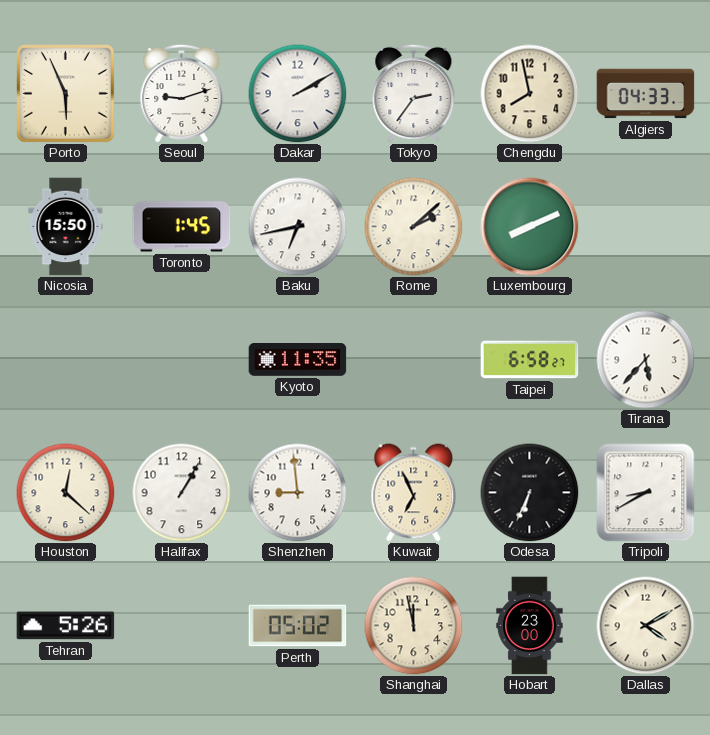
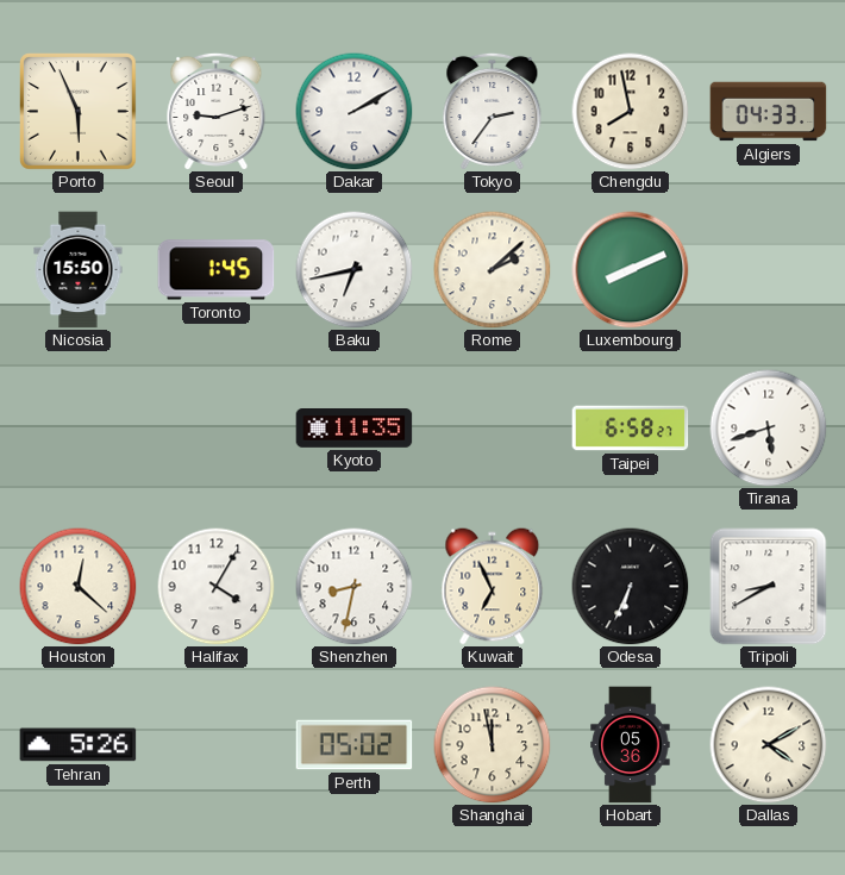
Tirana: 5:37 -> 5:42
Halifax: 1:05 -> 4:05
Shenzhen: 8:59 -> 8:32
Hobart: 23:00 -> 05:36
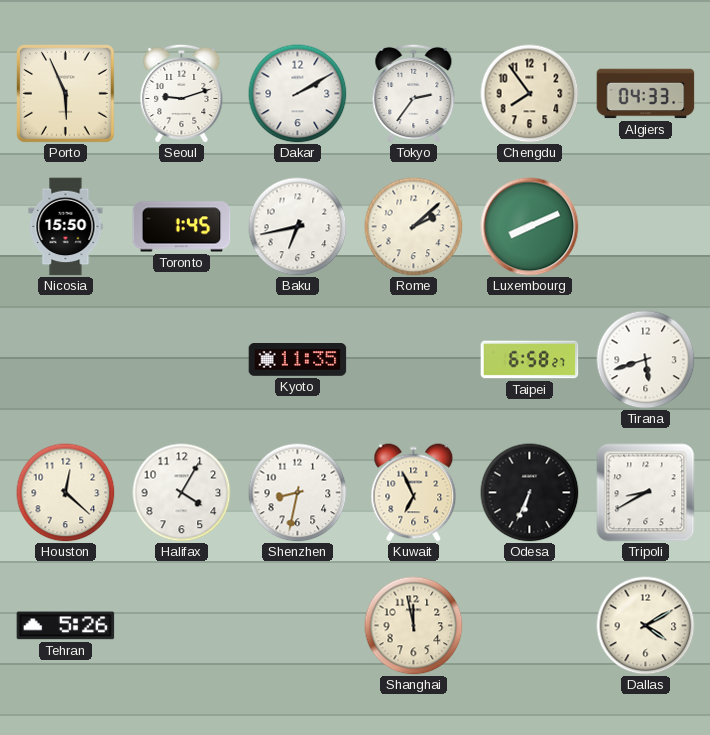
Chengdu: 7:58 -> 7:54
Perth: 05:02 -> none
Hobart: 05:36 -> none
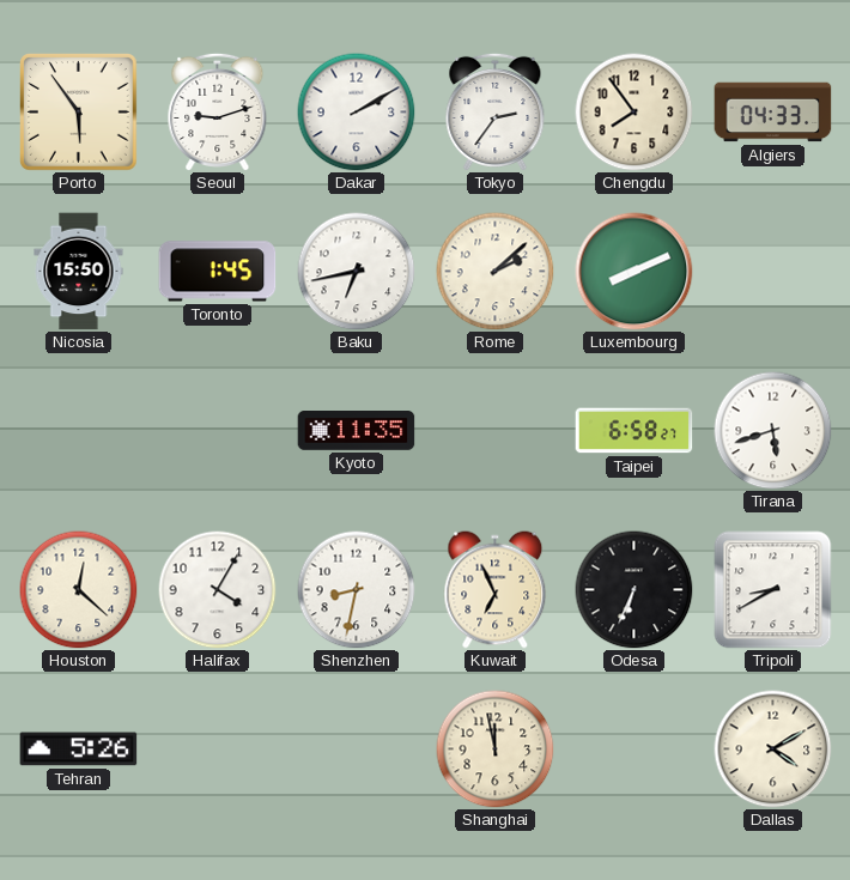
Porto: 5:56 -> 5:54
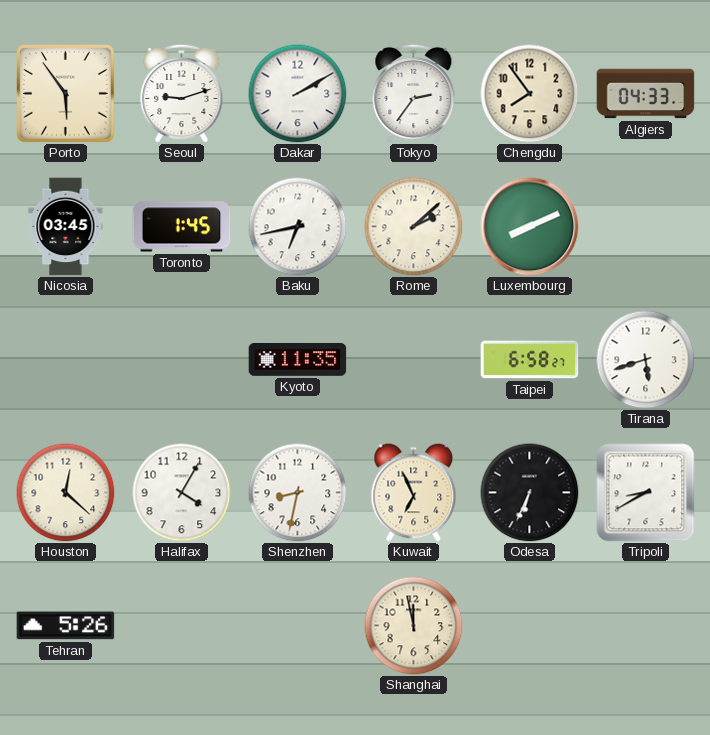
Nicosia: 15:50 -> 03:45
Dallas: 4:10 -> none
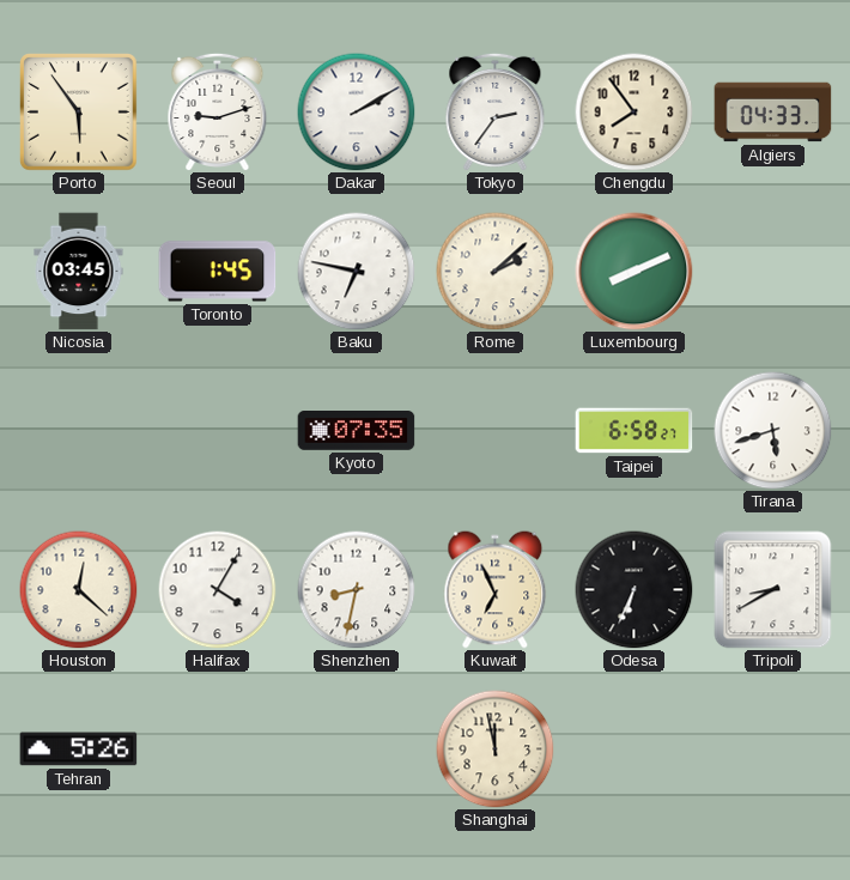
Baku: 6:43 -> 6:47
Kyoto: 11:35 -> 07:35
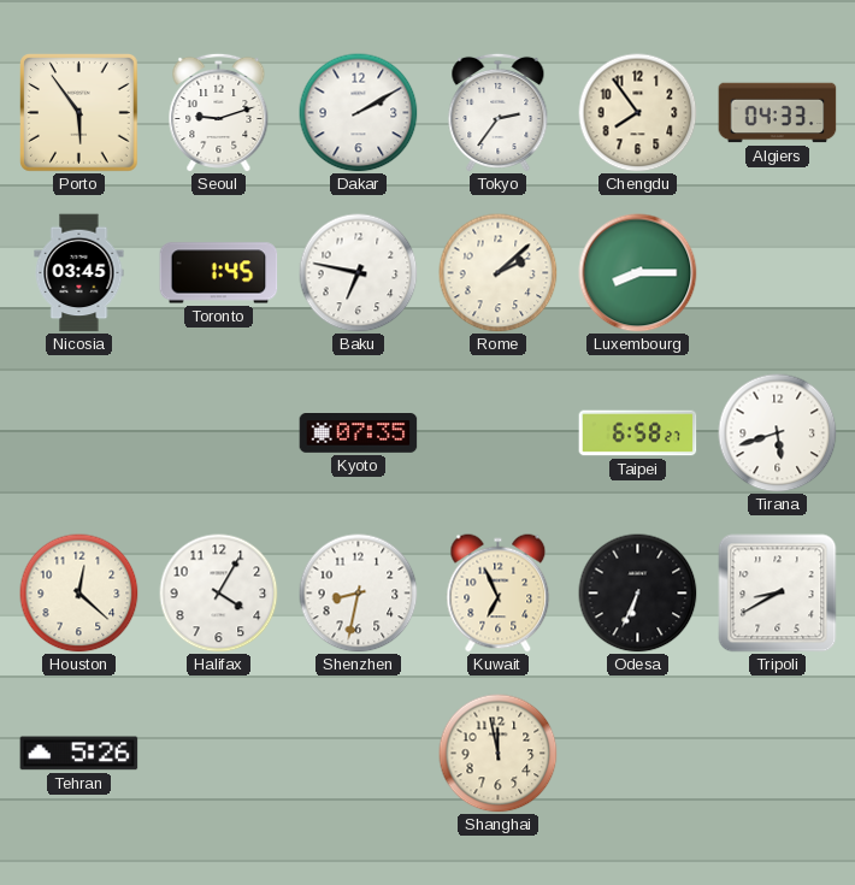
Luxembourg: 8:11 -> 8:15
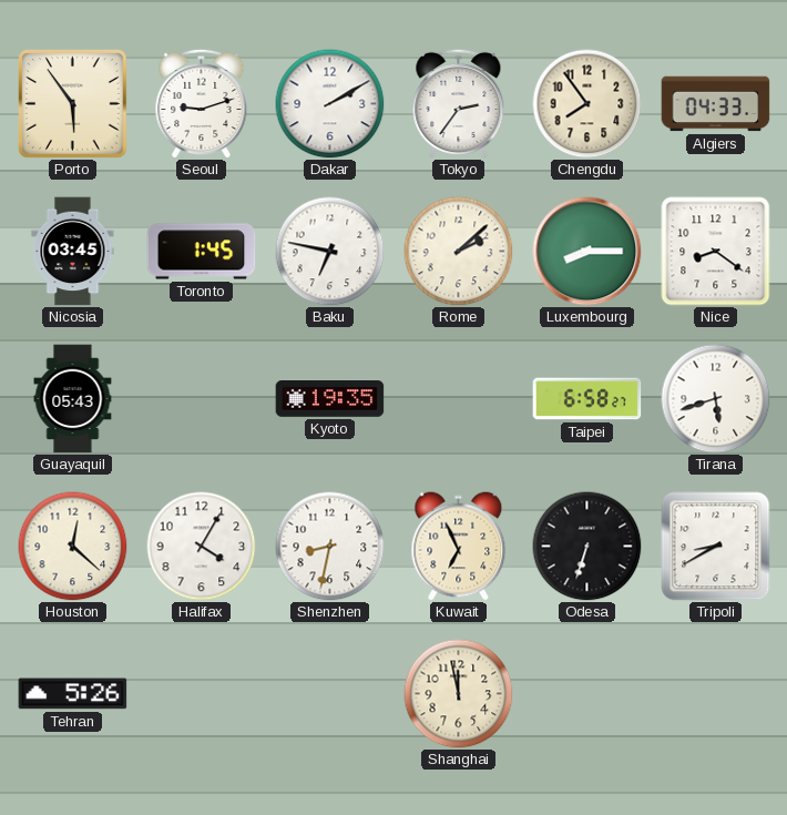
Nice: none -> 8:21
Guayaquil: none -> 05:43
Kyoto: 07:35 -> 19:35
Odesa: 6:34 -> 6:33
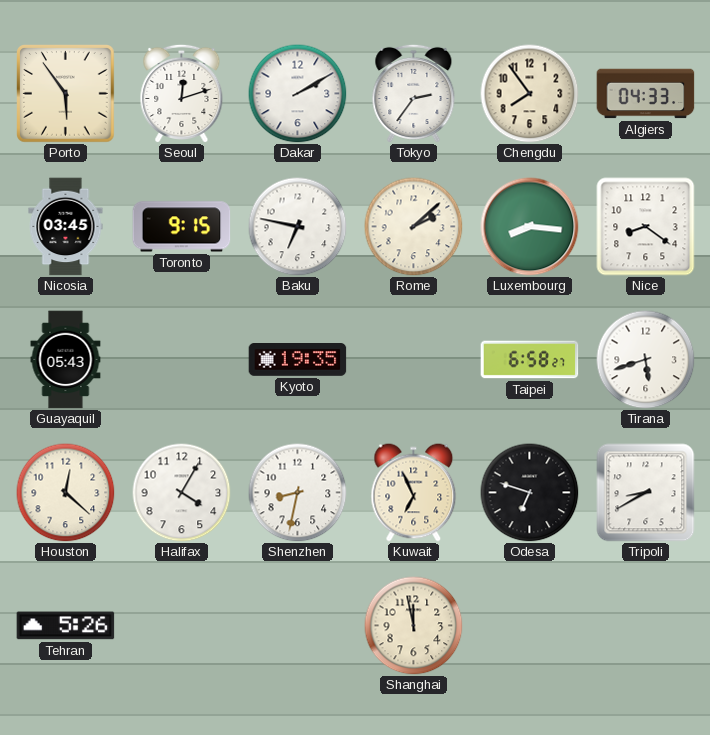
Seoul: 9:12 -> 12:12
Toronto: 1:45 -> 9:15
Luxembourg: 8:15 -> 8:16
Odesa: 6:33 -> 6:48
